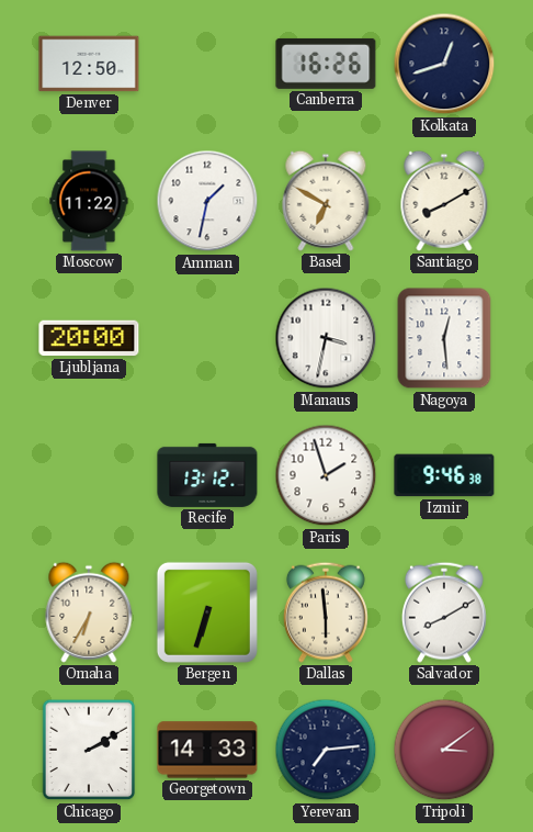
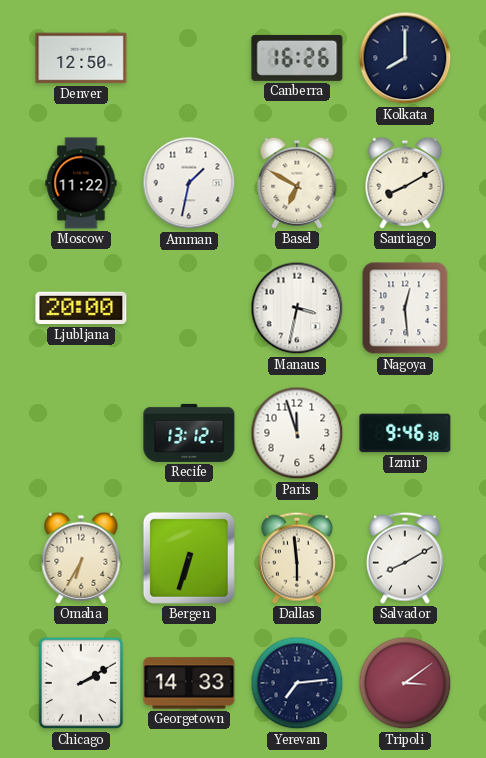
Kolkata: 12:42 -> 8:00
Paris: 1:57 -> 11:57
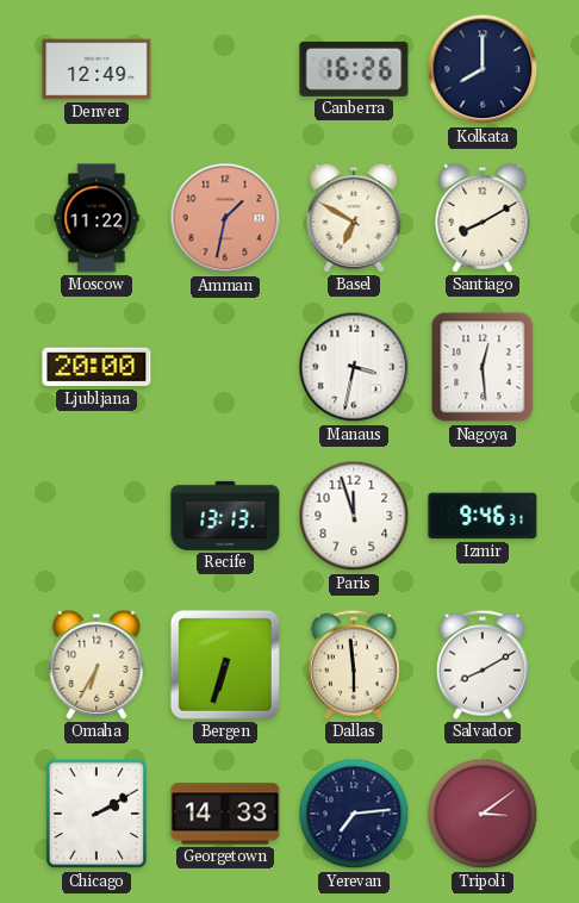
Denver: 12:50 -> 12:49
Amman dial: white -> salmon
Recife: 13:12 -> 13:13
Izmir: 9:46:38 -> 9:46:31
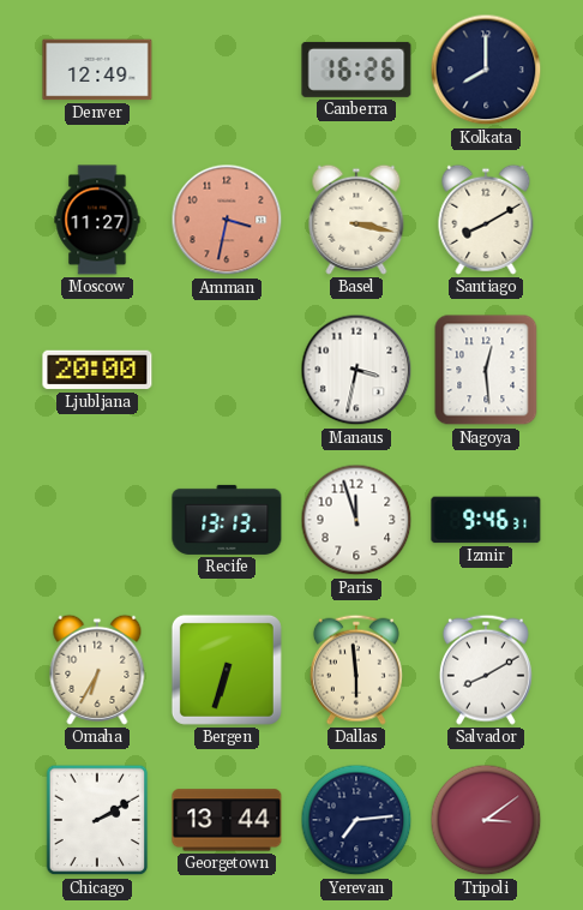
Moscow: 11:22 -> 11:27
Amman: 1:32 -> 3:32
Basel: 6:50 -> 3:17
Georgetown: 14:33 -> 13:44
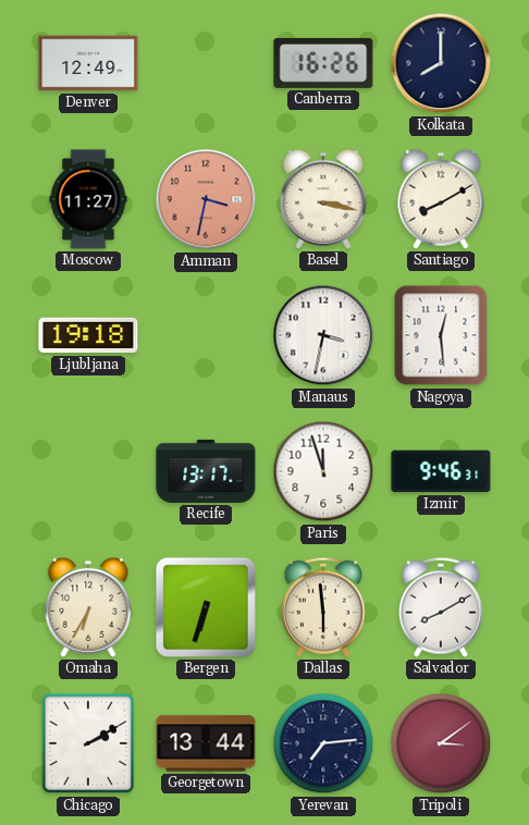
Ljubljana: 20:00 -> 19:18
Recife: 13:13 -> 13:17
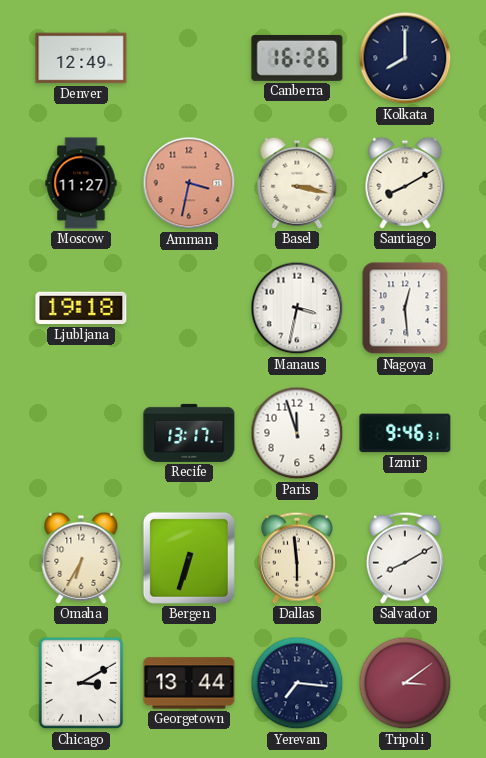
Chicago: 2:10 -> 3:10
Yerevan: 7:14 -> 7:16
